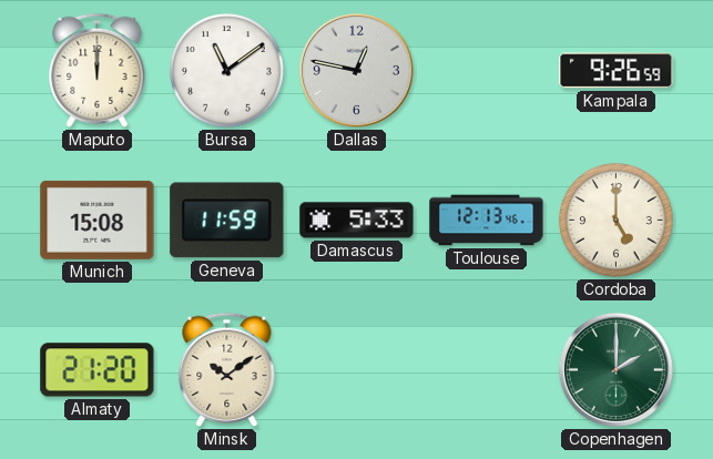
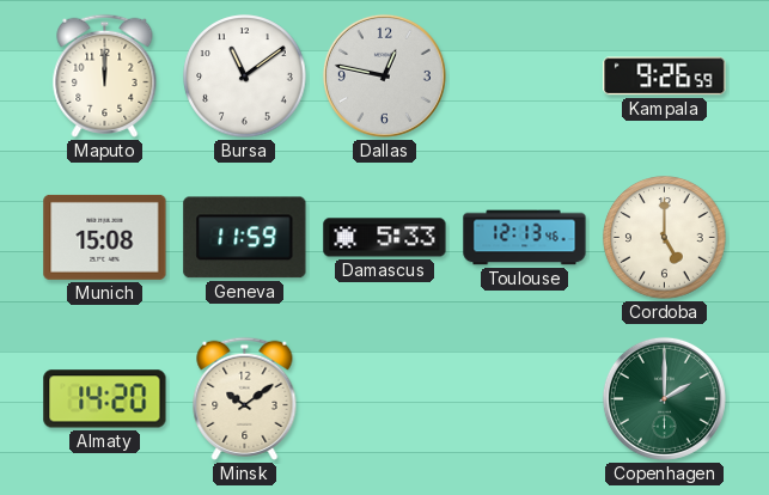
Almaty: 21:20 -> 14:20
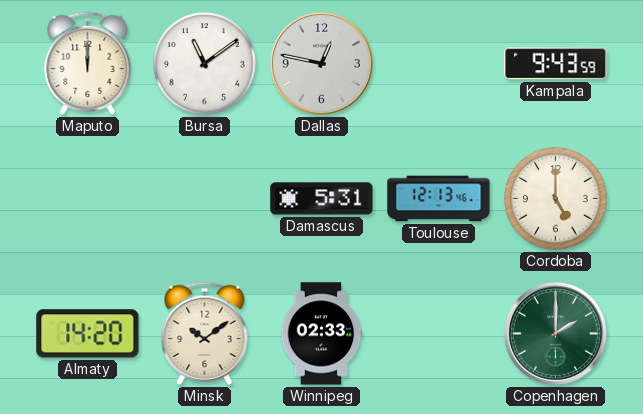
Kampala: 9:26 -> 9:43
Munich: 15:08 -> none
Geneva: 11:59 -> none
Damascus: 5:33 -> 5:31
Winnipeg: none -> 02:33
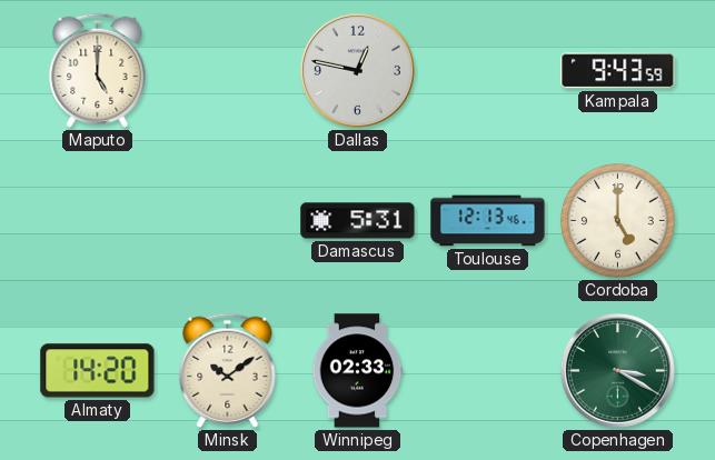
Maputo: 12:00 -> 5:00
Bursa: 11:09 -> none
Copenhagen: 2:00 -> 3:20
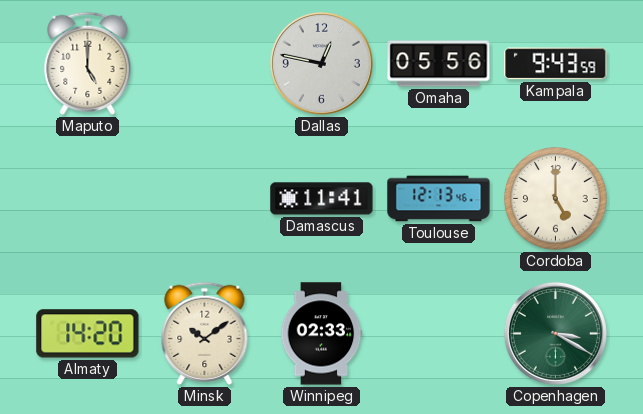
Omaha: none -> 05:56
Damascus: 5:31 -> 11:41
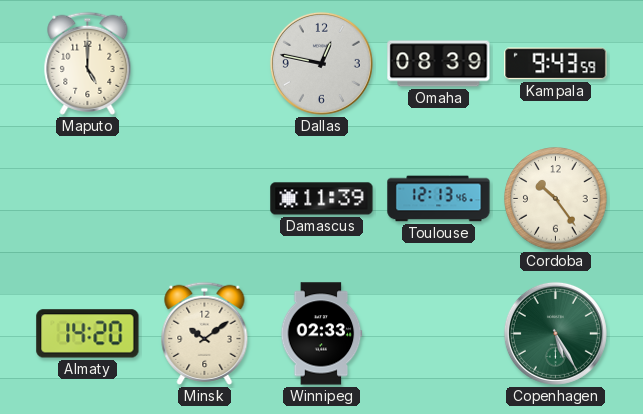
Omaha: 05:56 -> 08:39
Damascus: 11:41 -> 11:39
Cordoba: 5:00 -> 10:24
Copenhagen: 3:20 -> 5:25
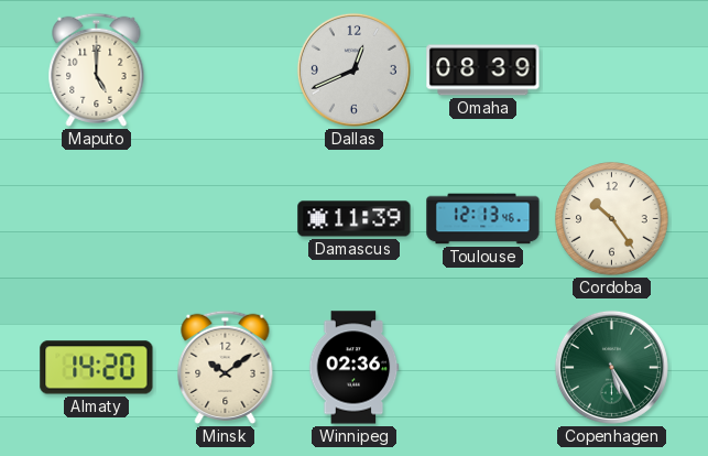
Dallas: 12:47 -> 12:41
Kampala: 9:43 -> none
Winnipeg: 02:33 -> 02:36
